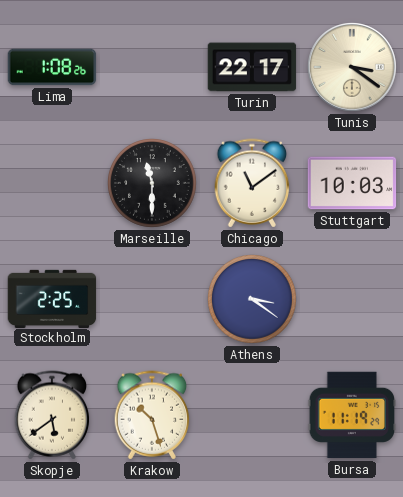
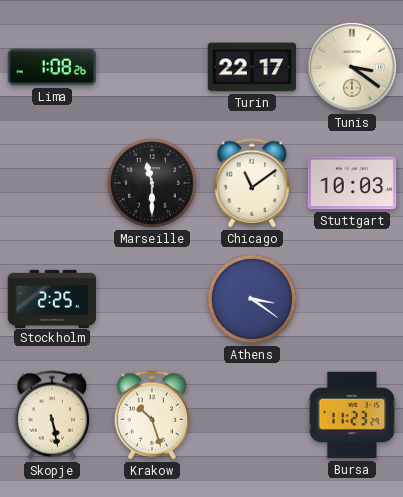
Skopje: 5:39 -> 5:28
Bursa: 11:19 -> 11:23
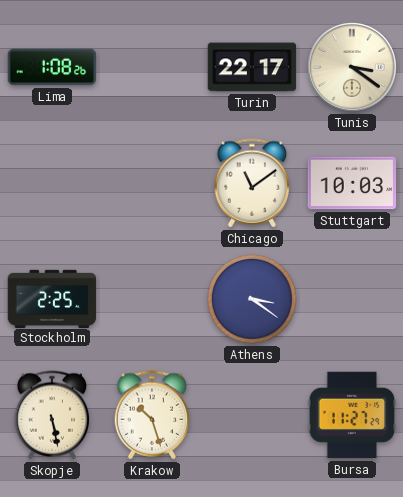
Marseille: 11:30 -> none
Bursa: 11:23 -> 11:27
